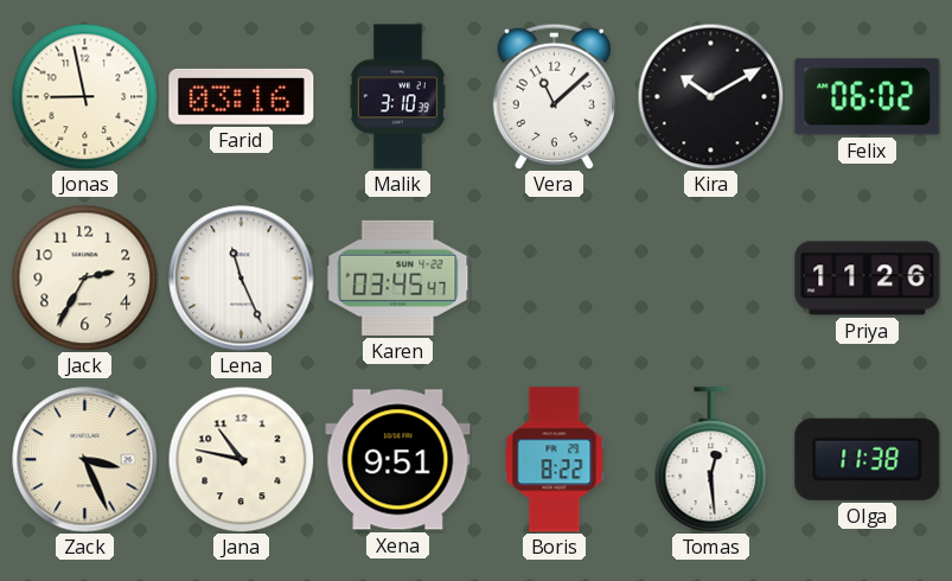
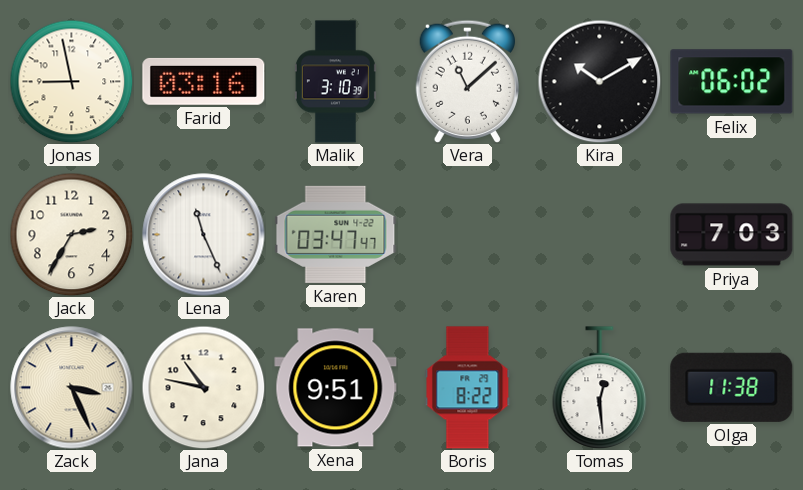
Karen: 03:45 -> 03:47
Priya: 11:26 -> 7:03
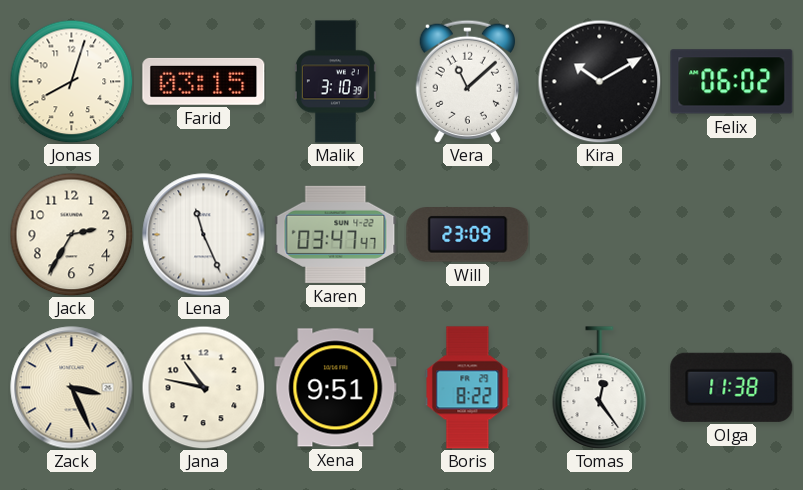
Jonas: 8:58 -> 8:03
Farid: 03:16 -> 03:15
Will: none -> 23:09
Priya: 7:03 -> none
Tomas: 12:29 -> 12:24
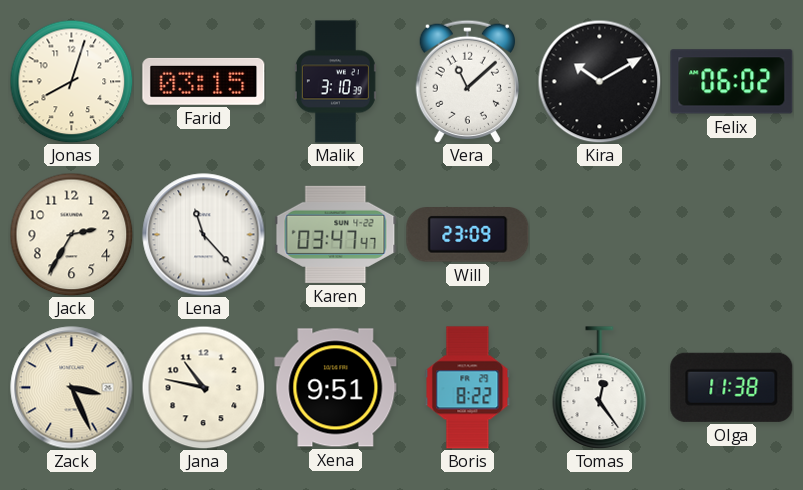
Lena: 11:26 -> 11:23
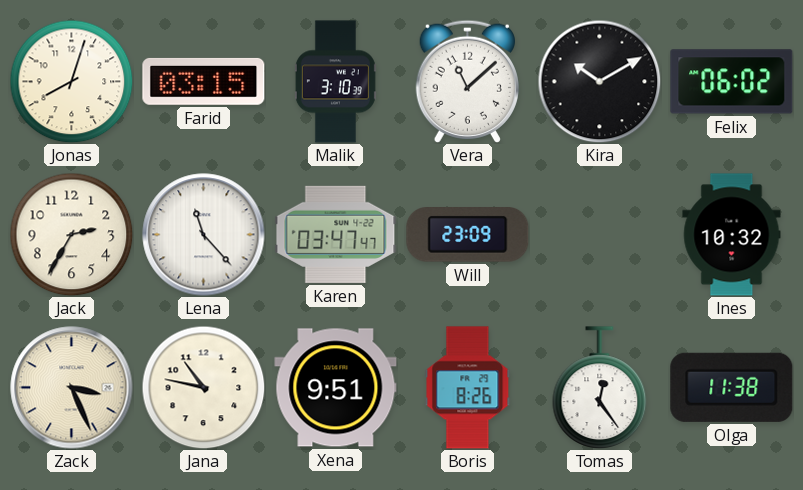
Ines: none -> 10:32
Boris: 8:22 -> 8:26
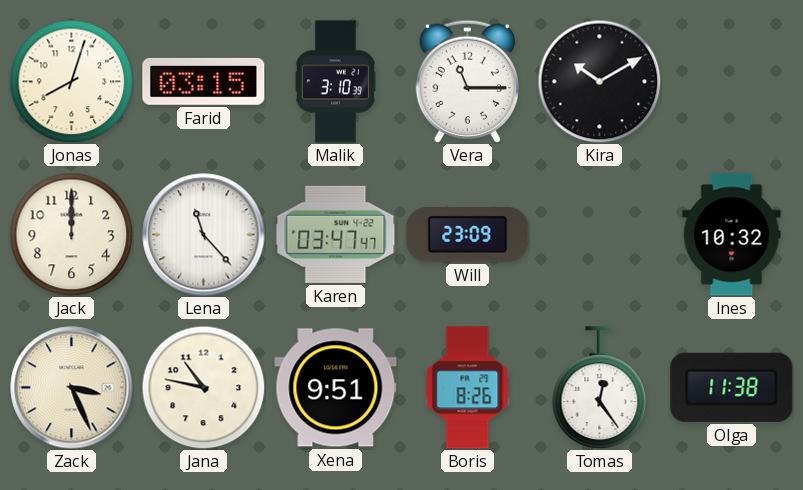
Vera: 11:08 -> 11:15
Felix: 06:02 -> none
Jack: 2:35 -> 12:00
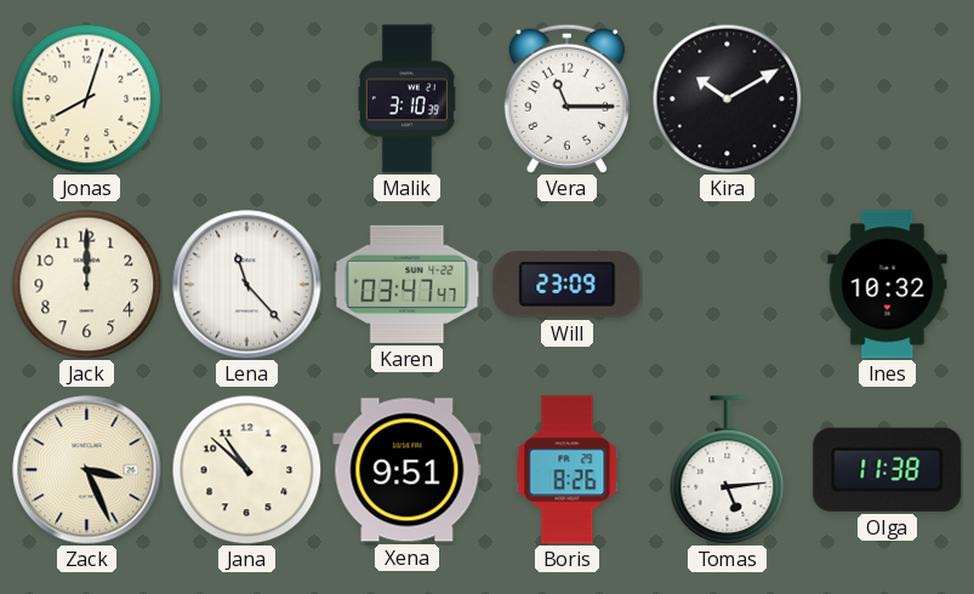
Farid: 03:15 -> none
Jana: 10:47 -> 10:52
Tomas: 12:24 -> 5:14
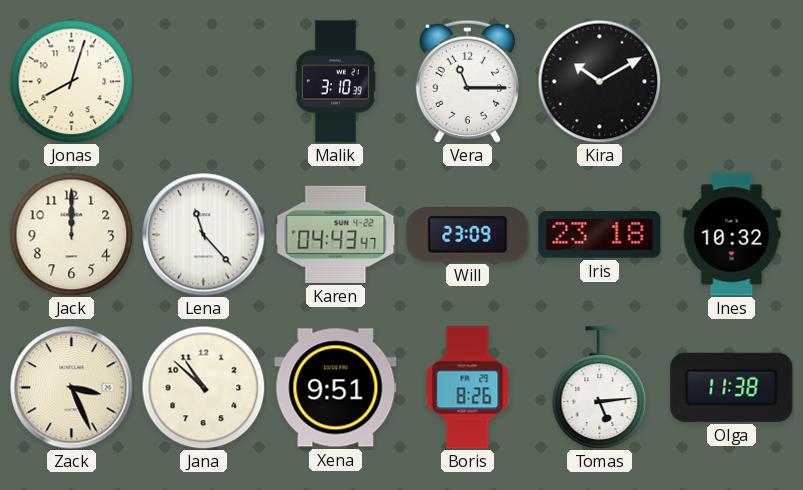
Karen: 03:47 -> 04:43
Iris: none -> 23:18
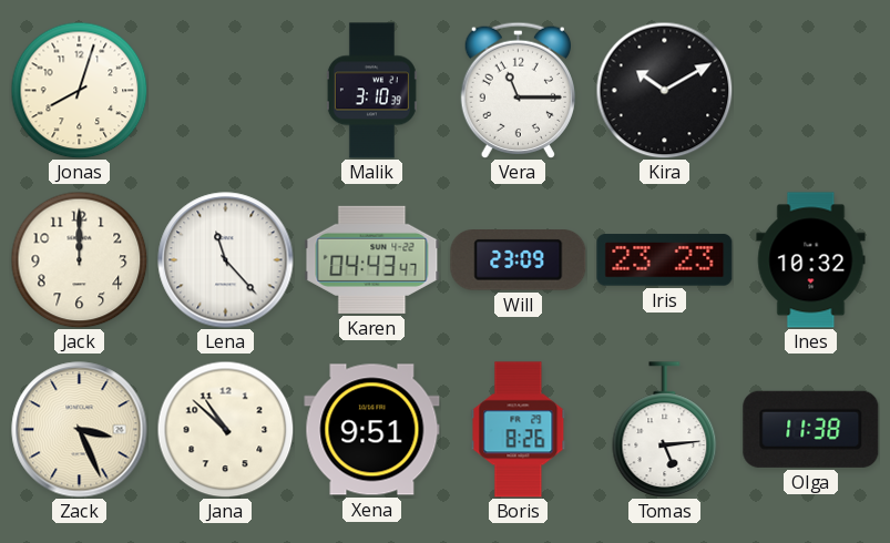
Iris: 23:18 -> 23:23
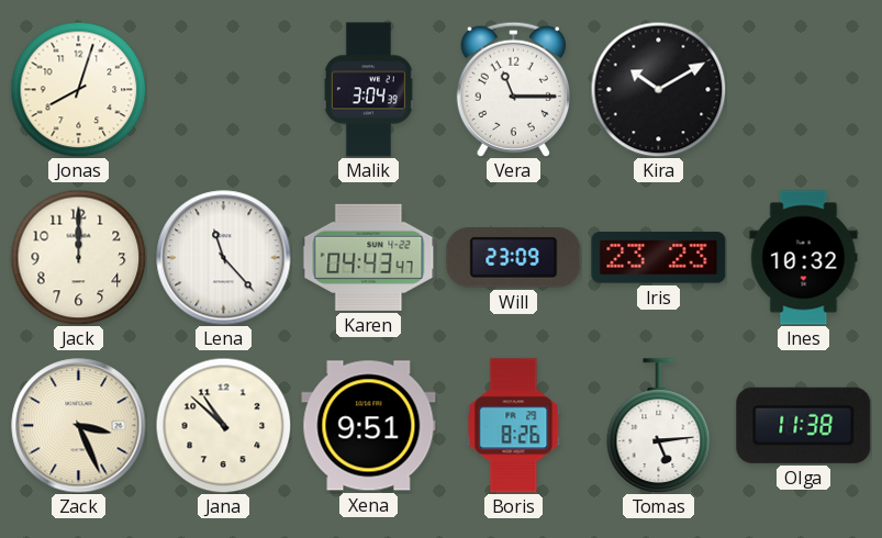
Malik: 3:10 -> 3:04
